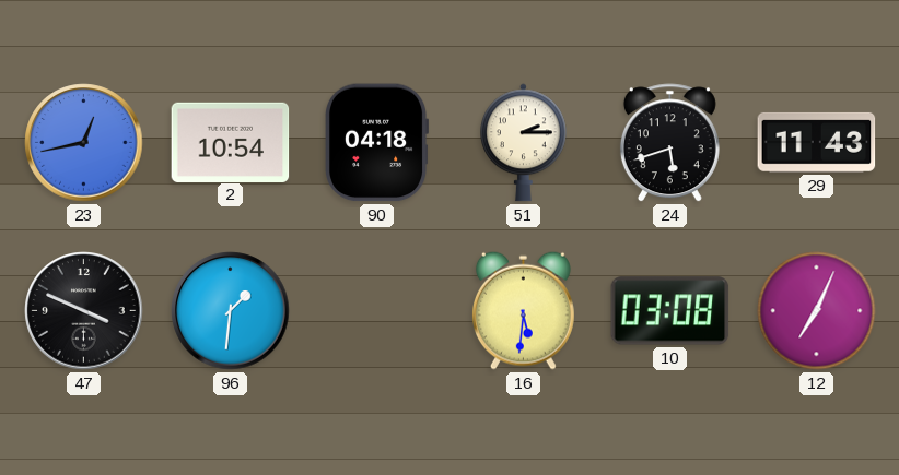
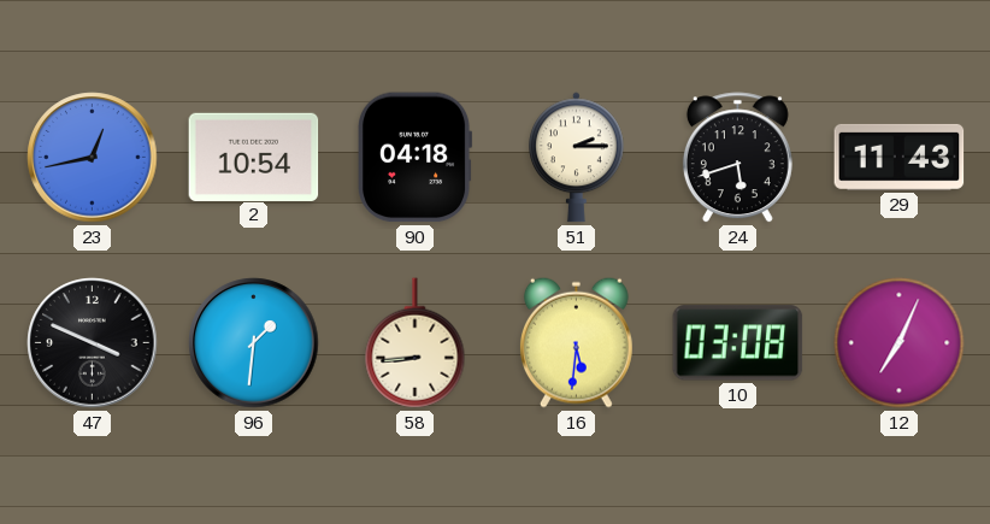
58: none -> 8:44
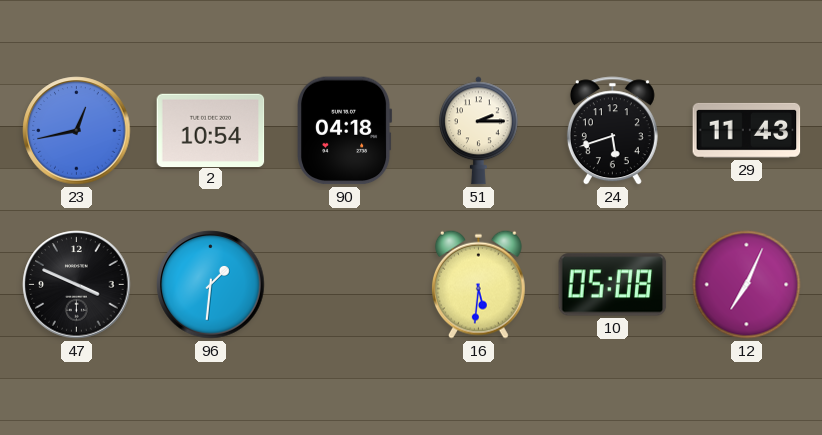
58: 8:44 -> none
10: 03:08 -> 05:08
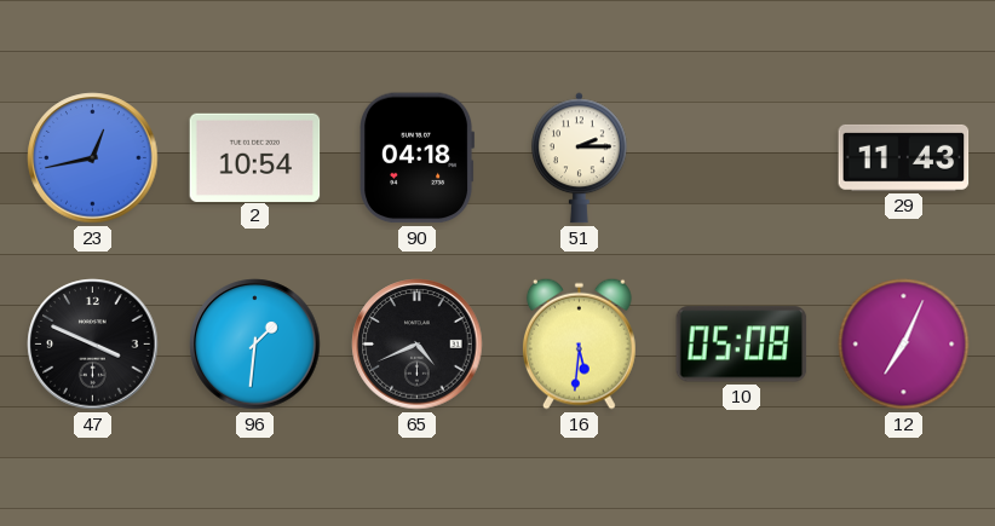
24: 5:42 -> none
65: none -> 4:41
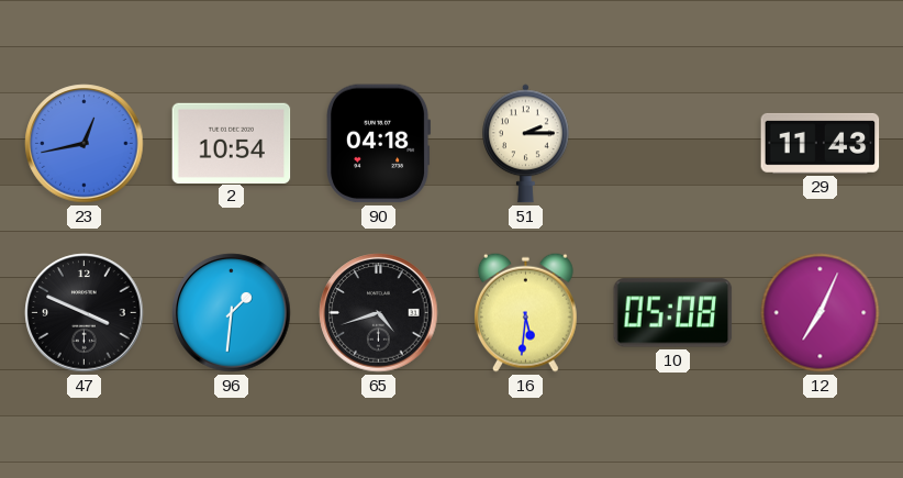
65: 4:41 -> 4:42
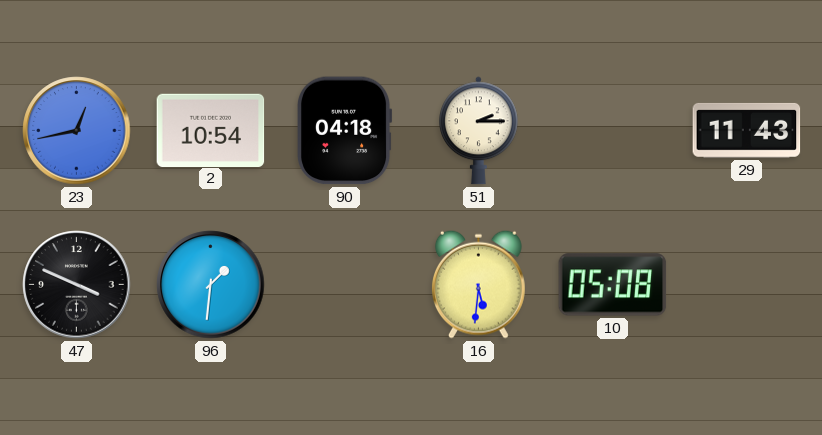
65: 4:42 -> none
12: 7:04 -> none
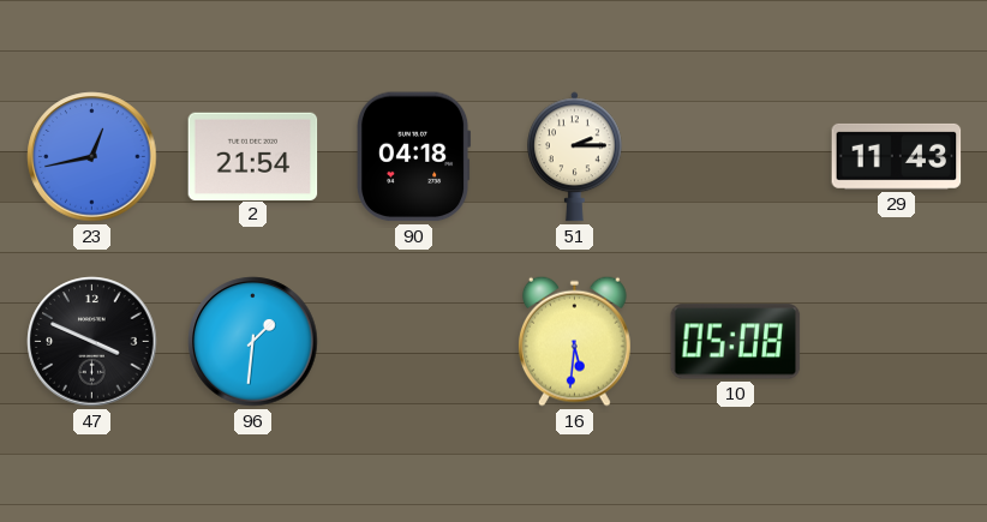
2: 10:54 -> 21:54
